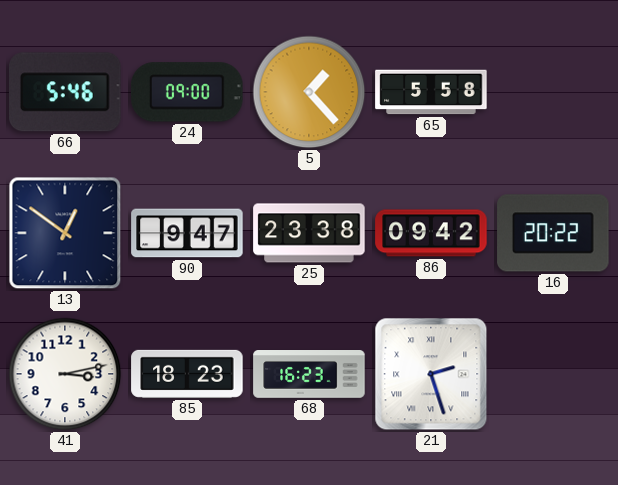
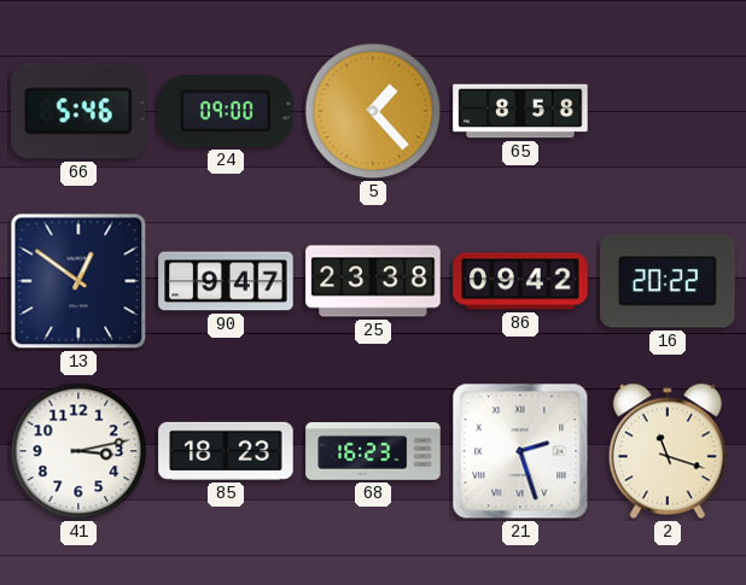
65: 5:58 -> 8:58
2: none -> 11:18
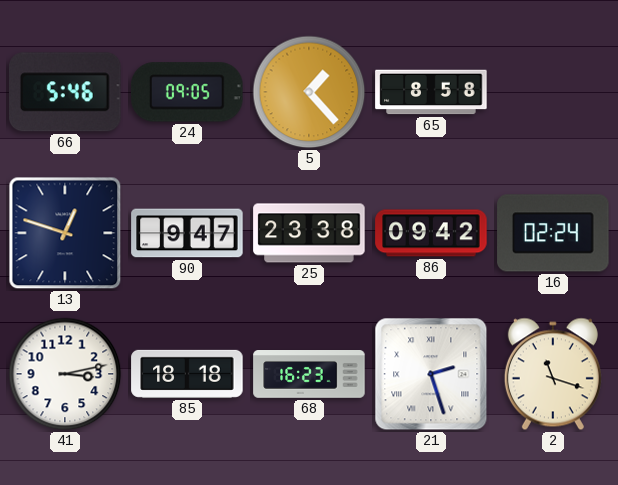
24: 09:00 -> 09:05
13: 12:51 -> 12:48
16: 20:22 -> 02:24
85: 18:23 -> 18:18
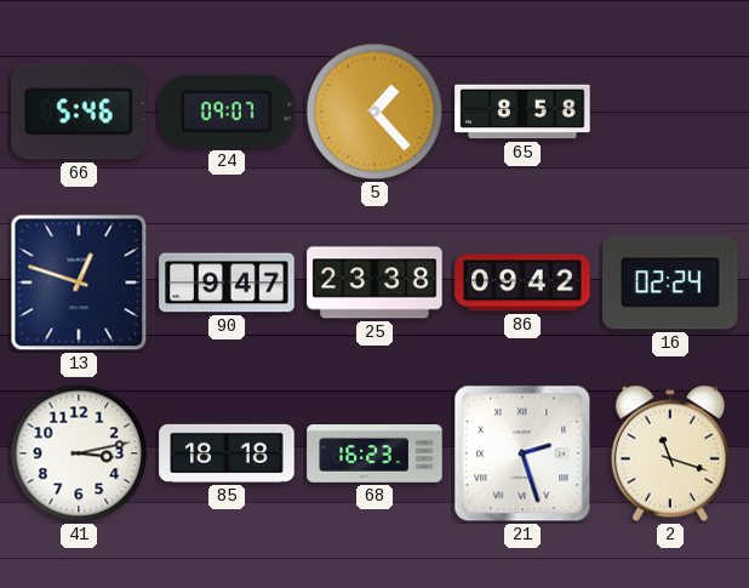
24: 09:05 -> 09:07
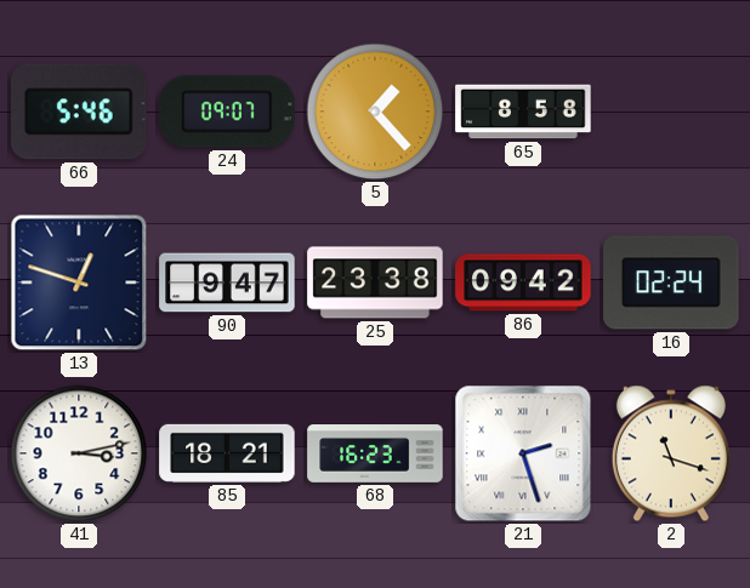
85: 18:18 -> 18:21
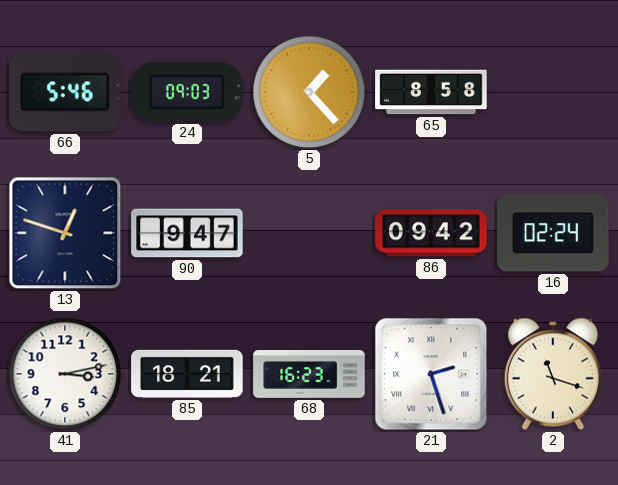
24: 09:07 -> 09:03
25: 23:38 -> none
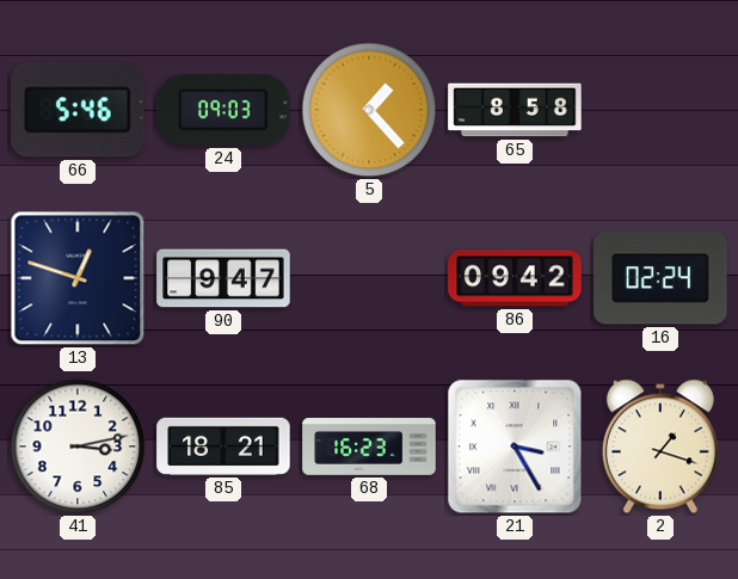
21: 2:27 -> 3:25
2: 11:18 -> 1:18
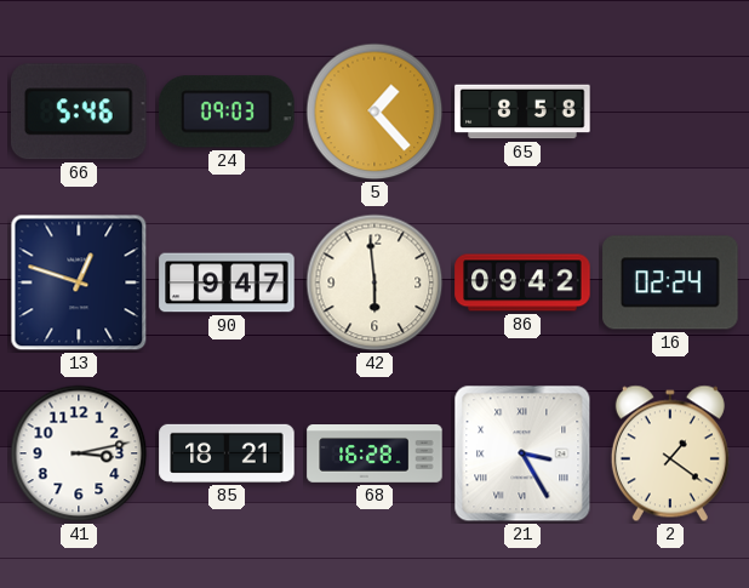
42: none -> 5:59
68: 16:23 -> 16:28
2: 1:18 -> 1:21
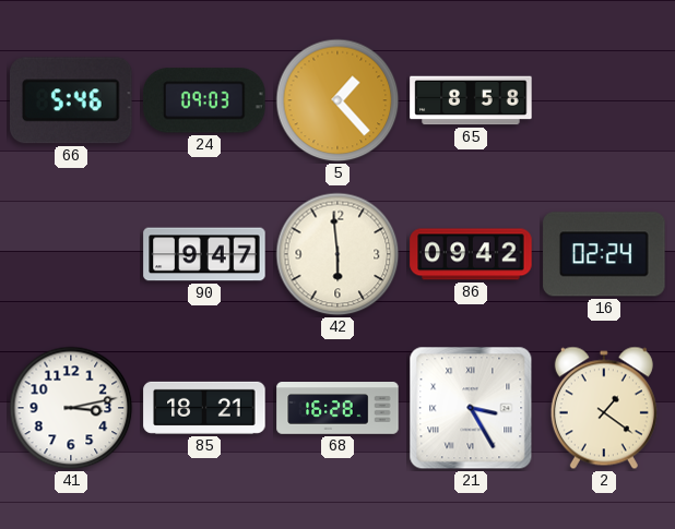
13: 12:48 -> none
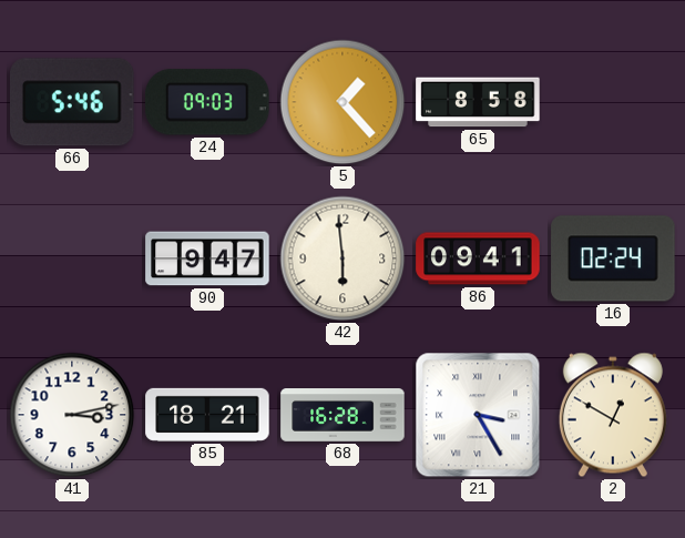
86: 09:42 -> 09:41
2: 1:21 -> 12:50
